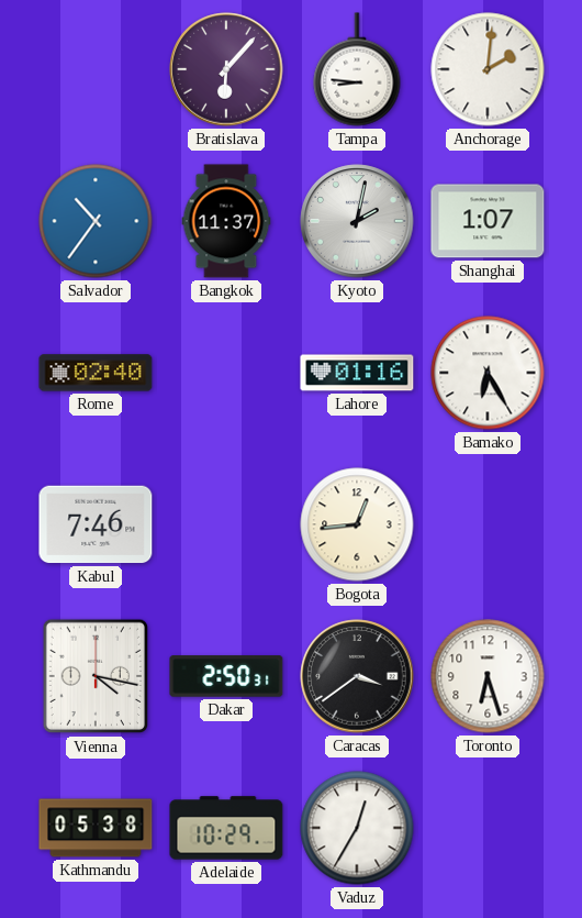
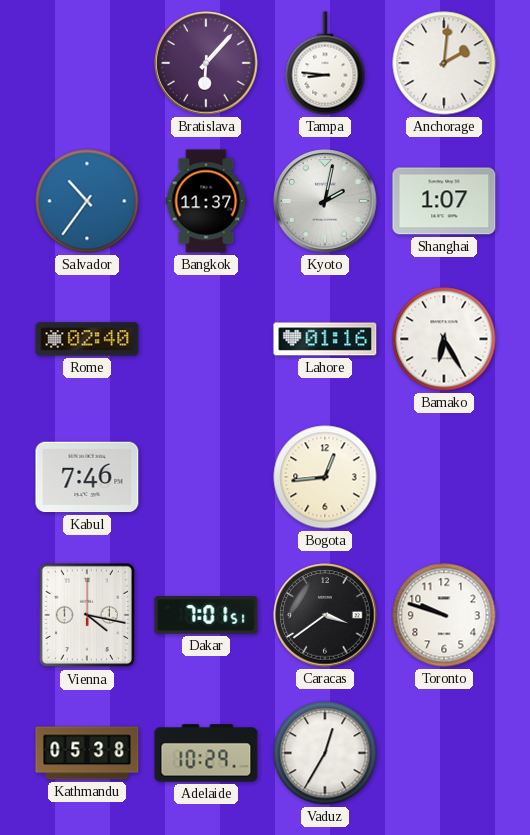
Dakar: 2:50 -> 7:01
Toronto: 6:27 -> 9:48
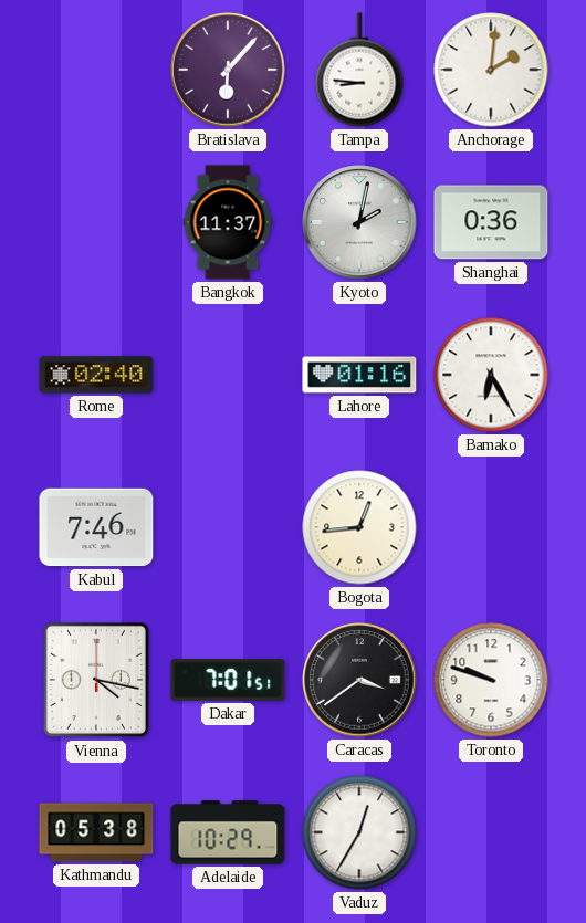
Salvador: 10:36 -> none
Shanghai: 1:07 -> 0:36
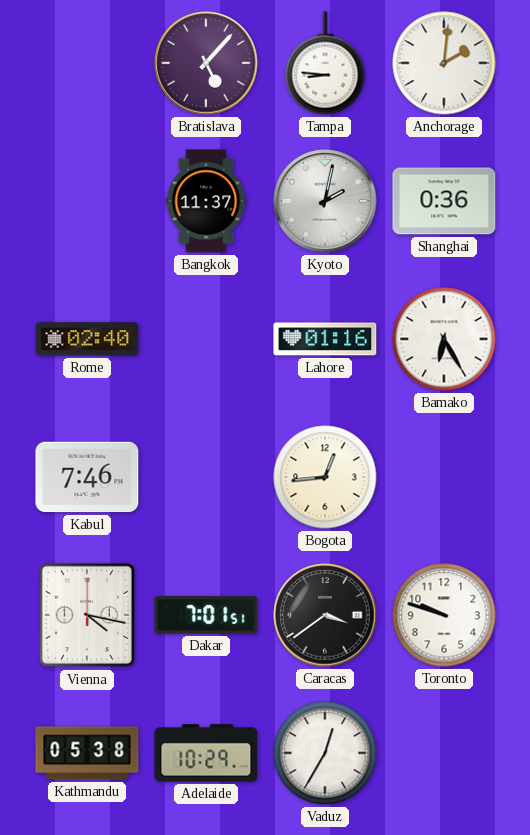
Bratislava: 6:07 -> 5:07
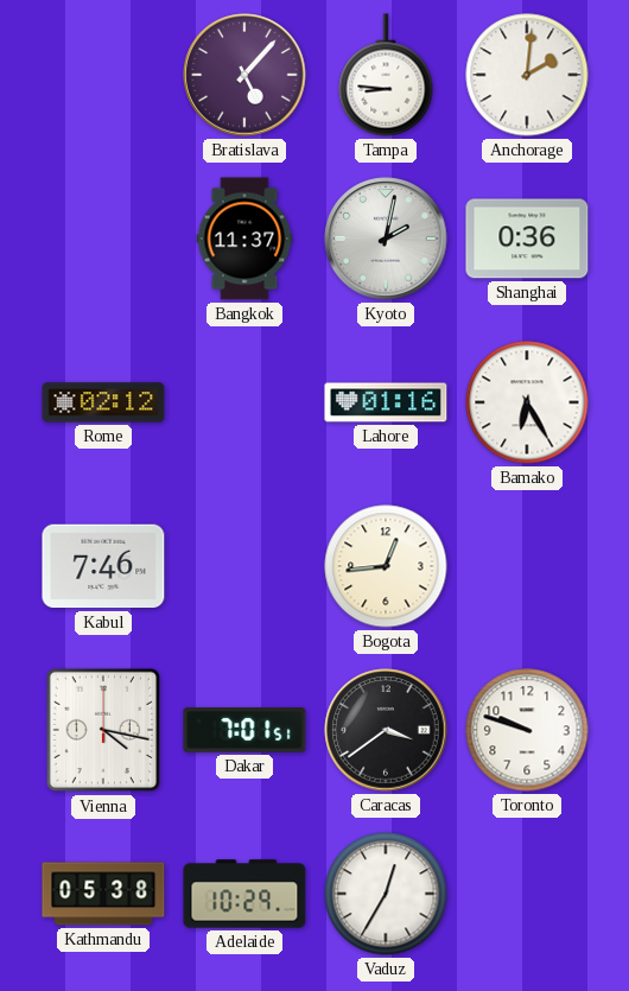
Rome: 02:40 -> 02:12
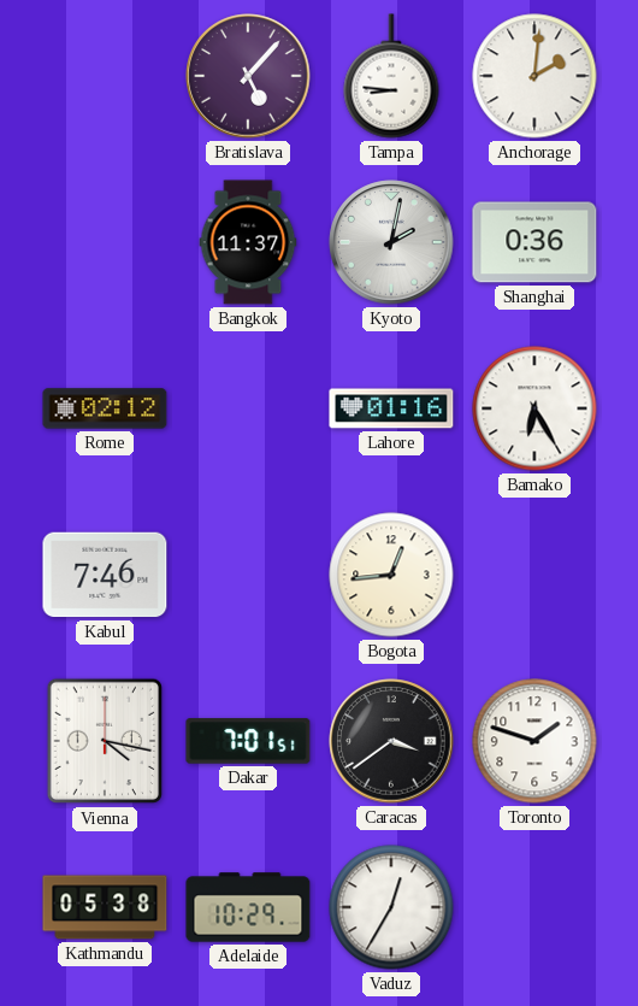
Toronto: 9:48 -> 1:48
